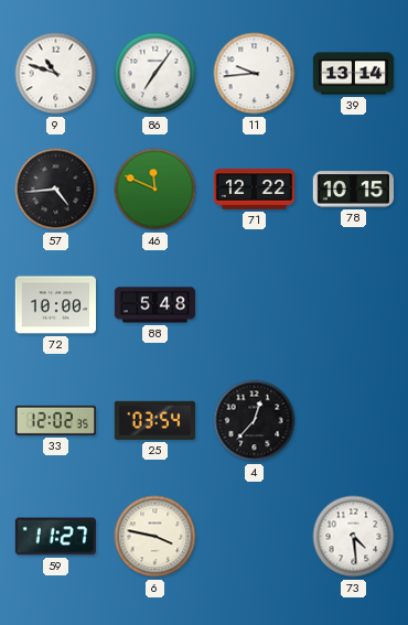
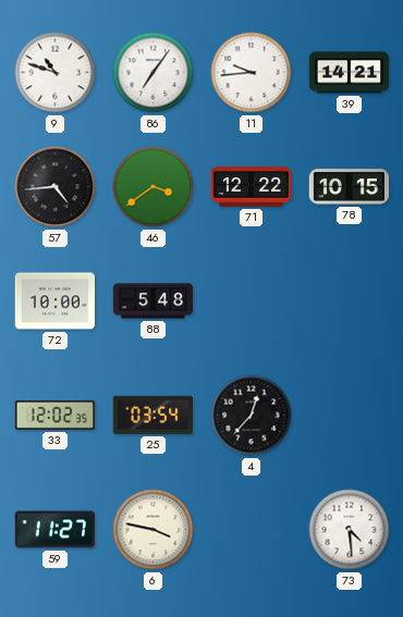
39: 13:14 -> 14:21
46: 11:49 -> 3:39
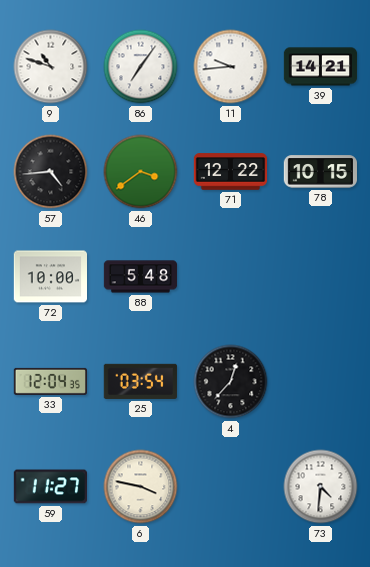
33: 12:02 -> 12:04
73: 4:29 -> 4:31
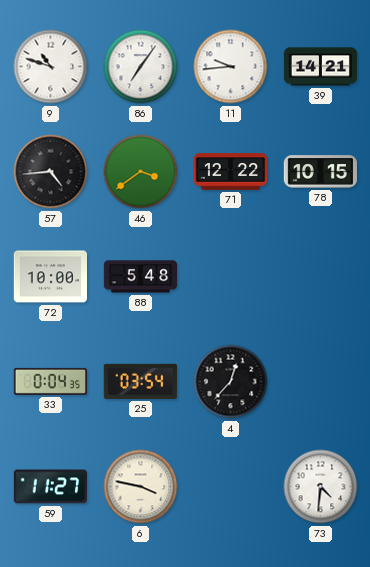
33: 12:04 -> 0:04
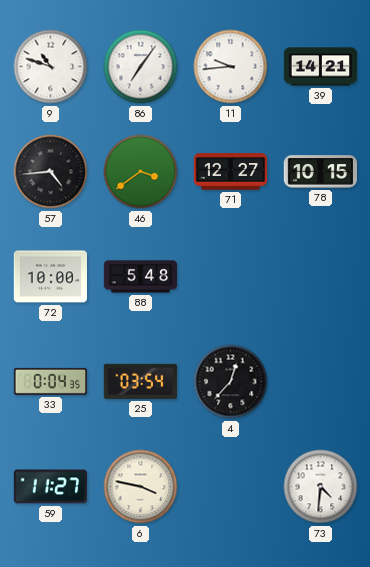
71: 12:22 -> 12:27
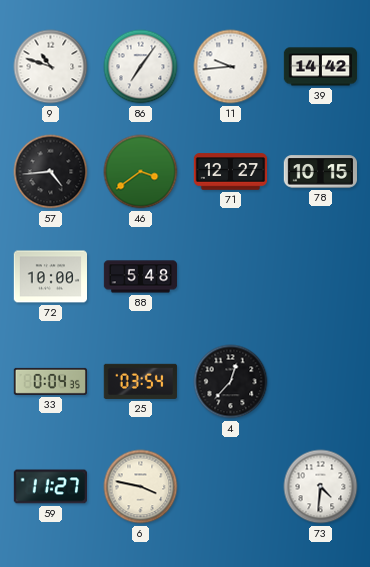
39: 14:21 -> 14:42
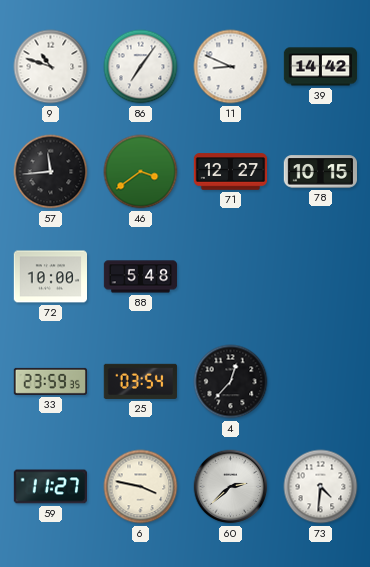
11: 9:44 -> 8:49
57: 4:44 -> 11:44
33: 0:04 -> 23:59
60: none -> 2:38
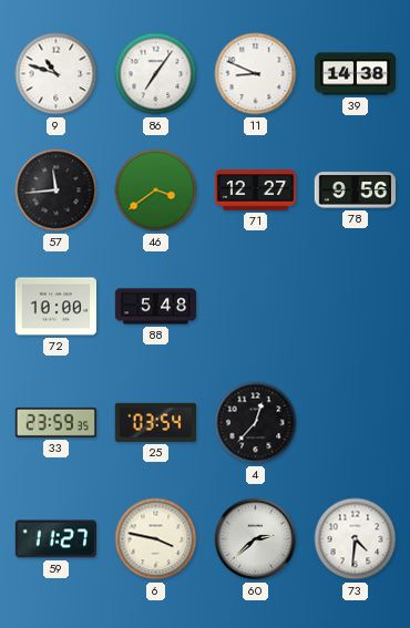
39: 14:42 -> 14:38
78: 10:15 -> 9:56
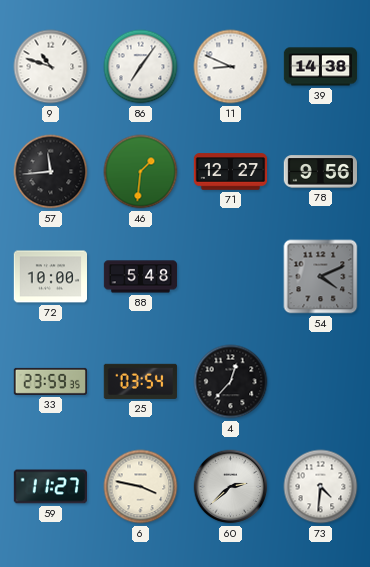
46: 3:39 -> 1:31
54: none -> 4:11
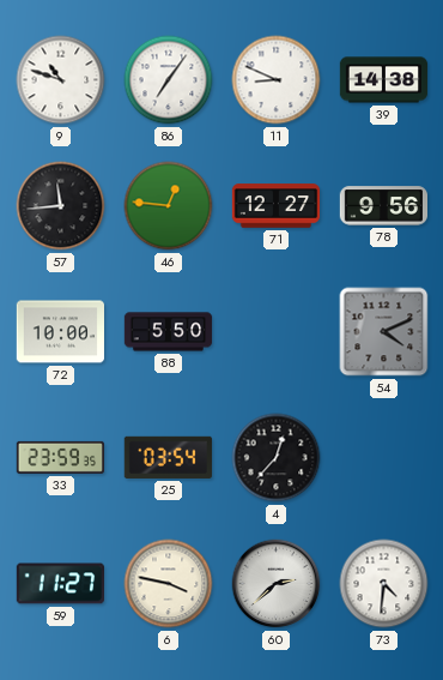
46: 1:31 -> 12:46
88: 5:48 -> 5:50
